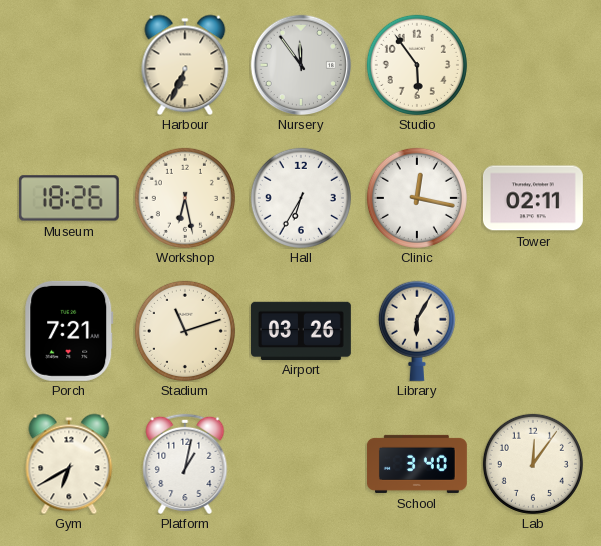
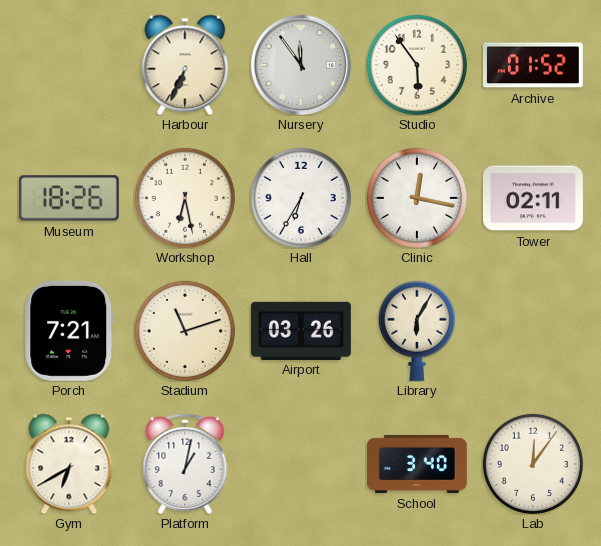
Archive: none -> 01:52
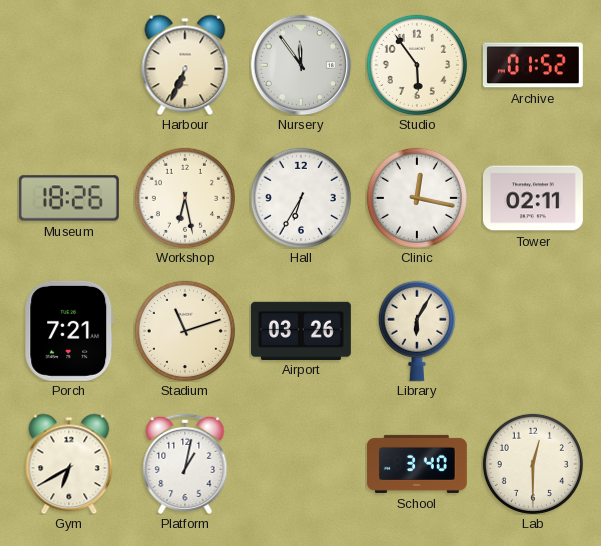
Lab: 12:06 -> 12:30
